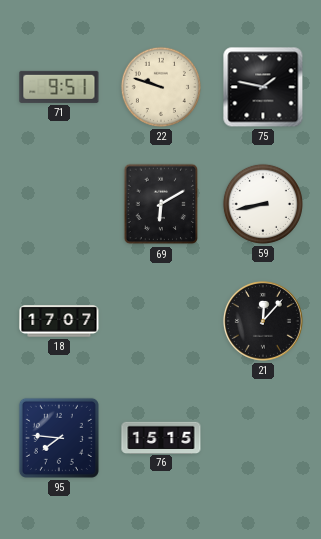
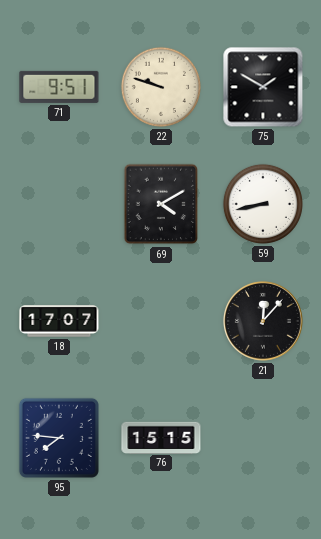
75: 1:47 -> 1:50
69: 6:10 -> 4:10
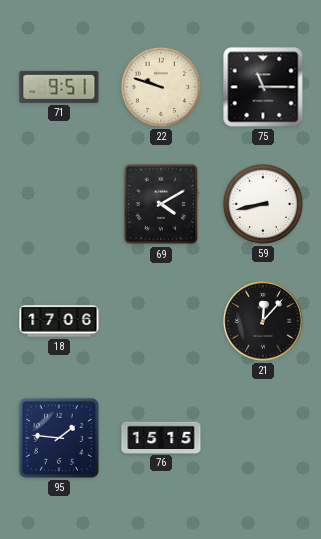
75: 1:50 -> 11:15
18: 17:07 -> 17:06
95: 7:46 -> 1:46
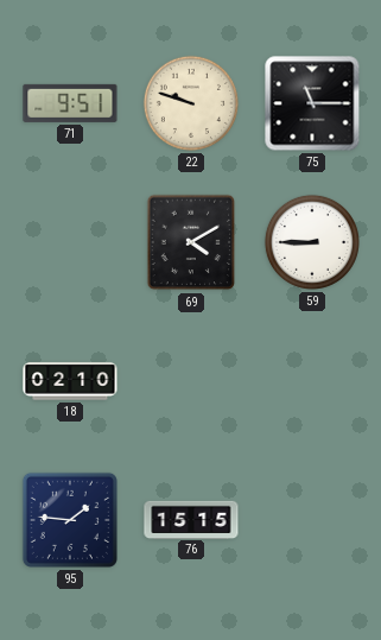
59: 8:43 -> 8:45
18: 17:06 -> 02:10
21: 12:07 -> none
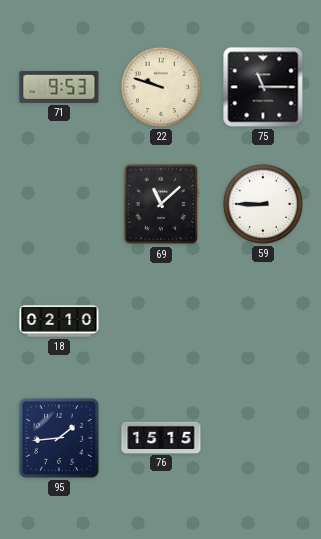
71: 9:51 -> 9:53
69: 4:10 -> 11:08
95: 1:46 -> 1:44
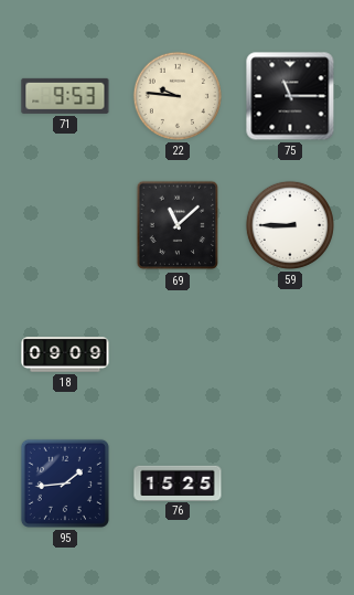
22: 9:48 -> 9:46
18: 02:10 -> 09:09
76: 15:15 -> 15:25
